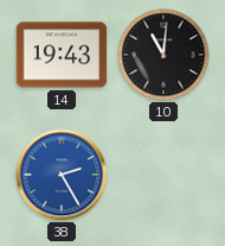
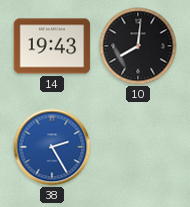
10: 11:01 -> 8:01
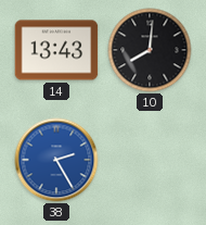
14: 19:43 -> 13:43
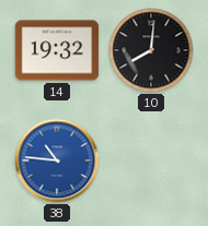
14: 13:43 -> 19:32
38: 2:25 -> 10:46
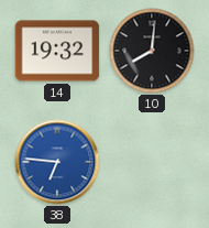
38: 10:46 -> 6:46
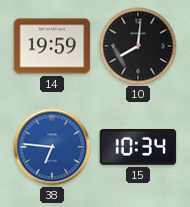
14: 19:32 -> 19:59
15: none -> 10:34
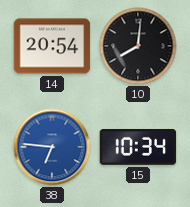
14: 19:59 -> 20:54
